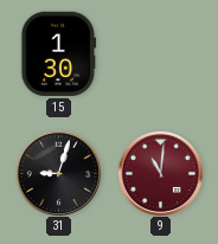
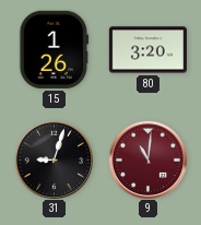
15: 1:30 -> 1:26
80: none -> 3:20
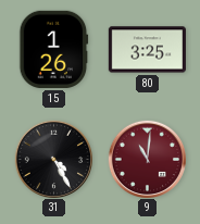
80: 3:20 -> 3:25
31: 9:03 -> 4:25
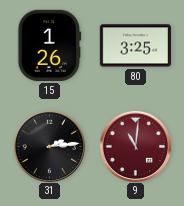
31: 4:25 -> 2:14
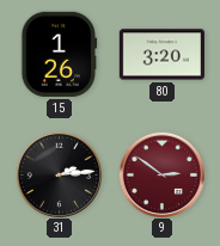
80: 3:25 -> 3:20
9: 11:01 -> 2:51
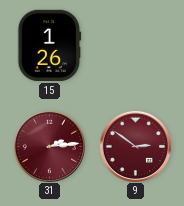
80: 3:20 -> none
31 dial: black -> burgundy
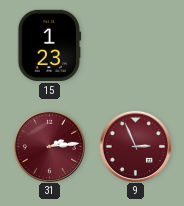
15: 1:26 -> 1:23
9: 2:51 -> 2:56
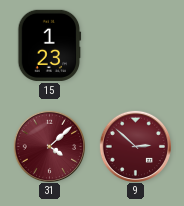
31: 2:14 -> 4:08
9: 2:56 -> 2:52
